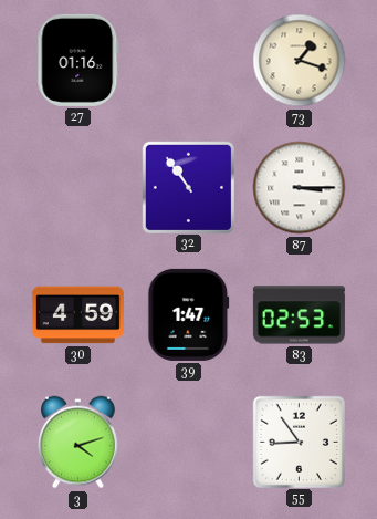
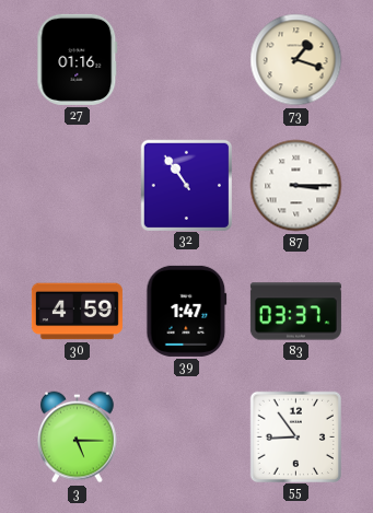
83: 02:53 -> 03:37
3: 4:12 -> 5:15
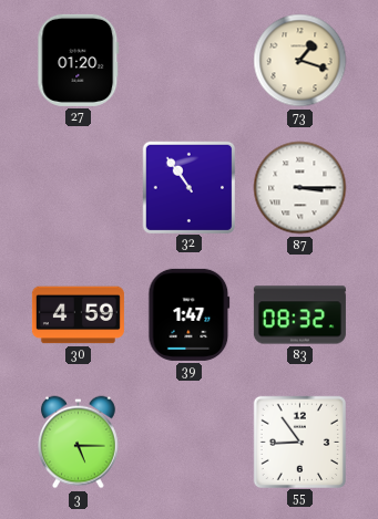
27: 01:16 -> 01:20
83: 03:37 -> 08:32
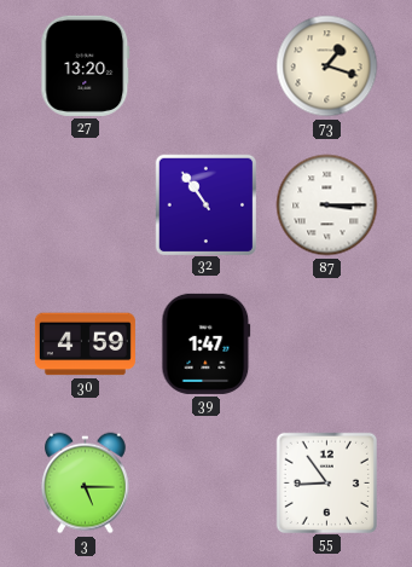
27: 01:20 -> 13:20
83: 08:32 -> none
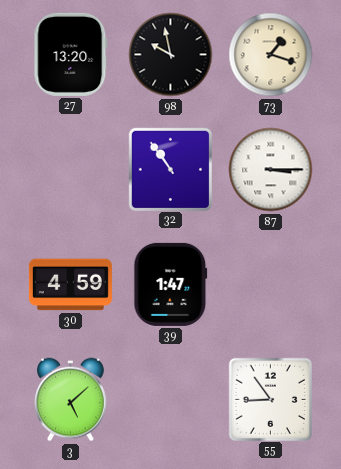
98: none -> 9:58
3: 5:15 -> 5:08
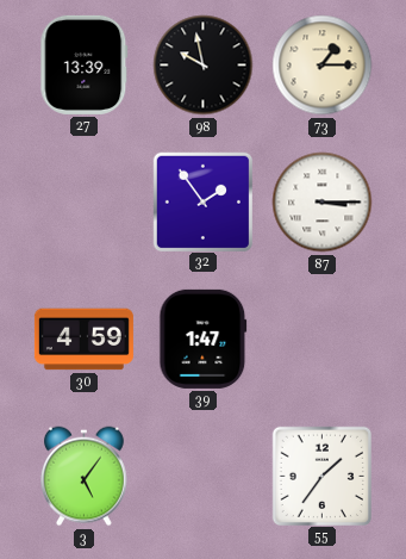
27: 13:20 -> 13:39
73: 1:18 -> 1:15
32: 10:54 -> 1:54
3: 5:08 -> 5:06
55: 8:54 -> 1:36
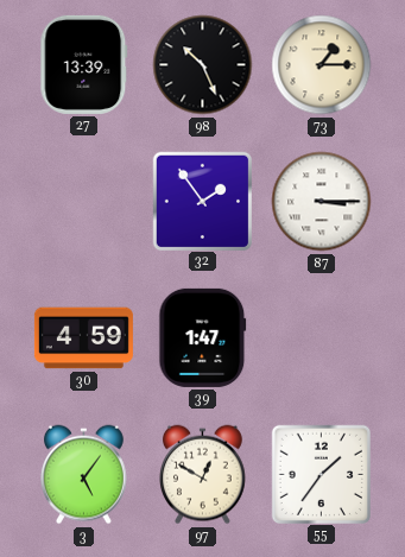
98: 9:58 -> 10:26
97: none -> 12:50
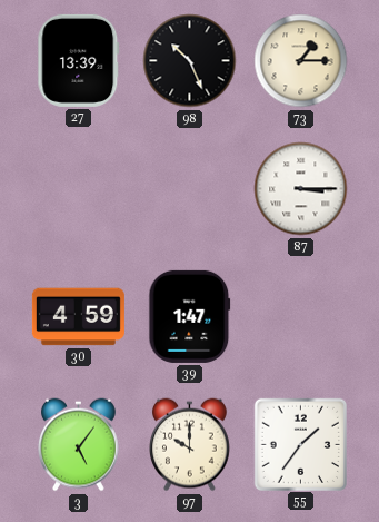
32: 1:54 -> none
97: 12:50 -> 10:00
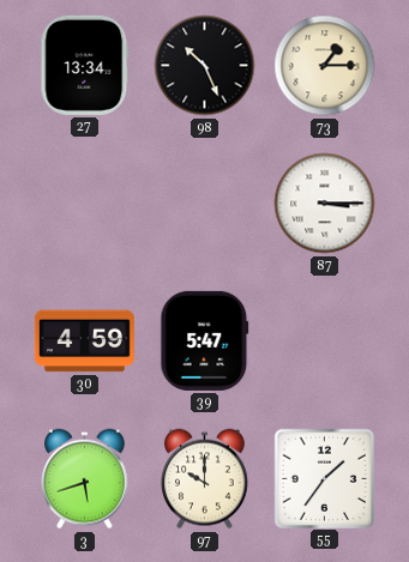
27: 13:39 -> 13:34
39: 1:47 -> 5:47
3: 5:06 -> 5:42
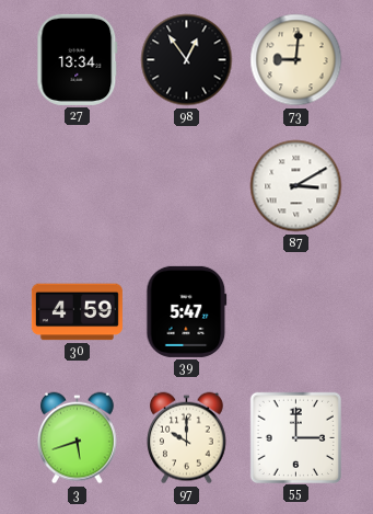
98: 10:26 -> 12:54
73: 1:15 -> 9:01
87: 3:15 -> 3:10
55: 1:36 -> 3:00
